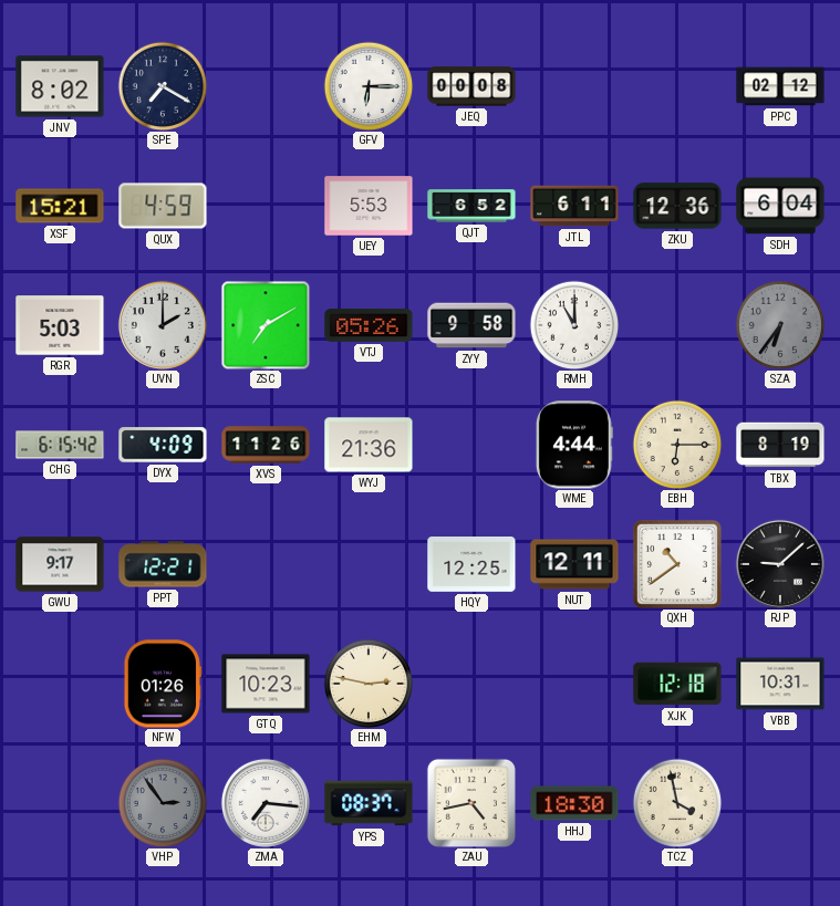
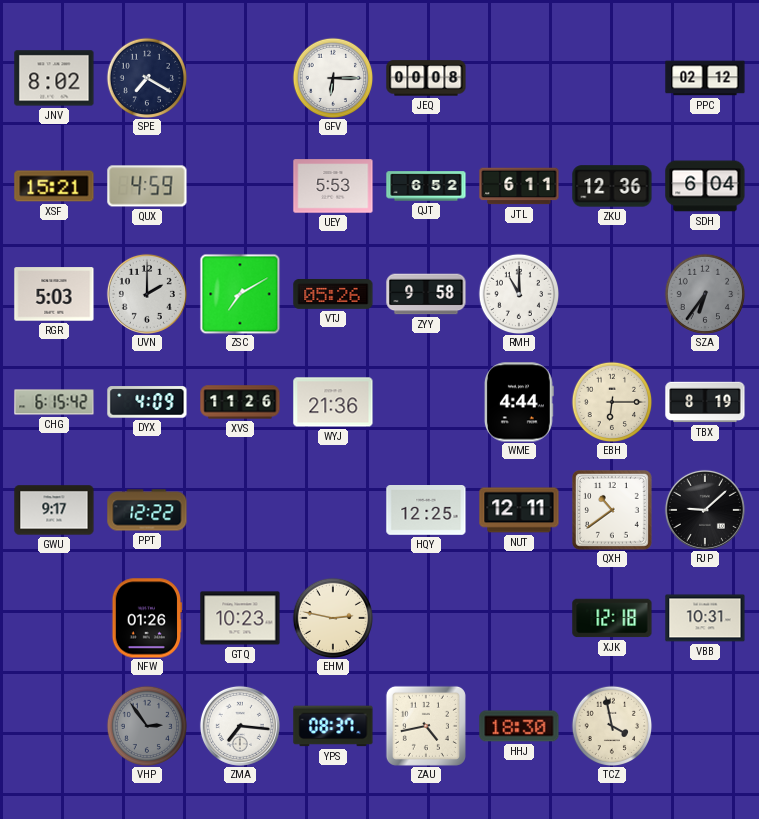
PPT: 12:21 -> 12:22
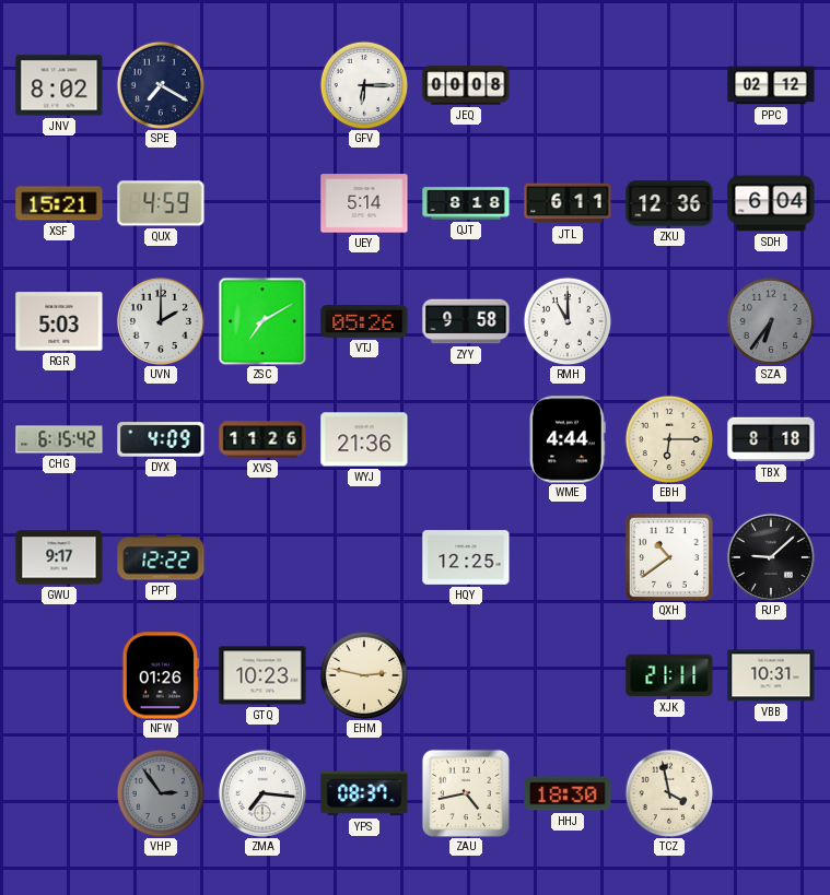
UEY: 5:53 -> 5:14
QJT: 6:52 -> 8:18
TBX: 8:19 -> 8:18
NUT: 12:11 -> none
XJK: 12:18 -> 21:11
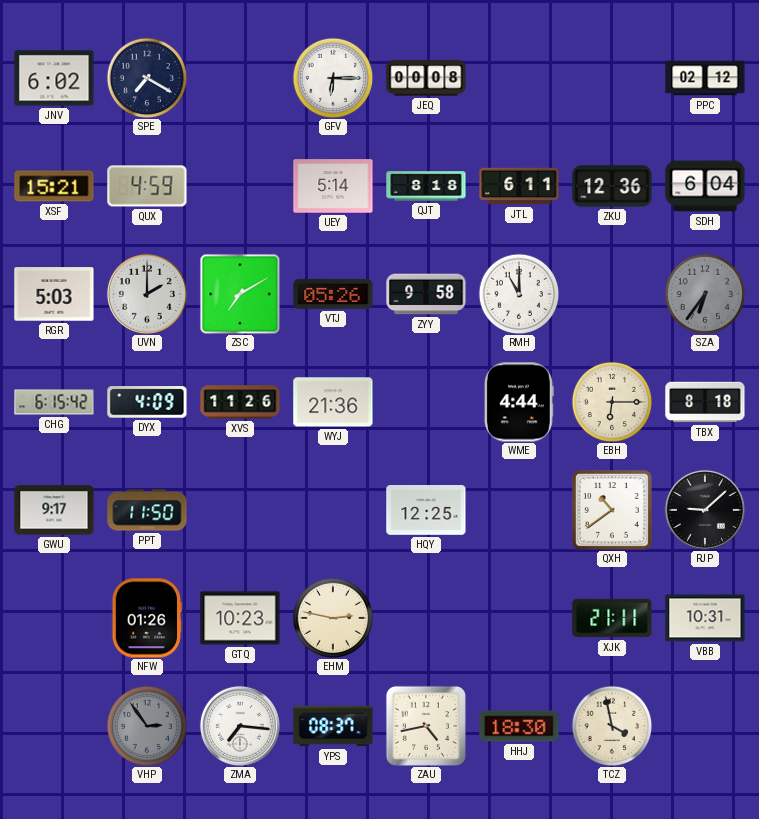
JNV: 8:02 -> 6:02
PPT: 12:22 -> 11:50
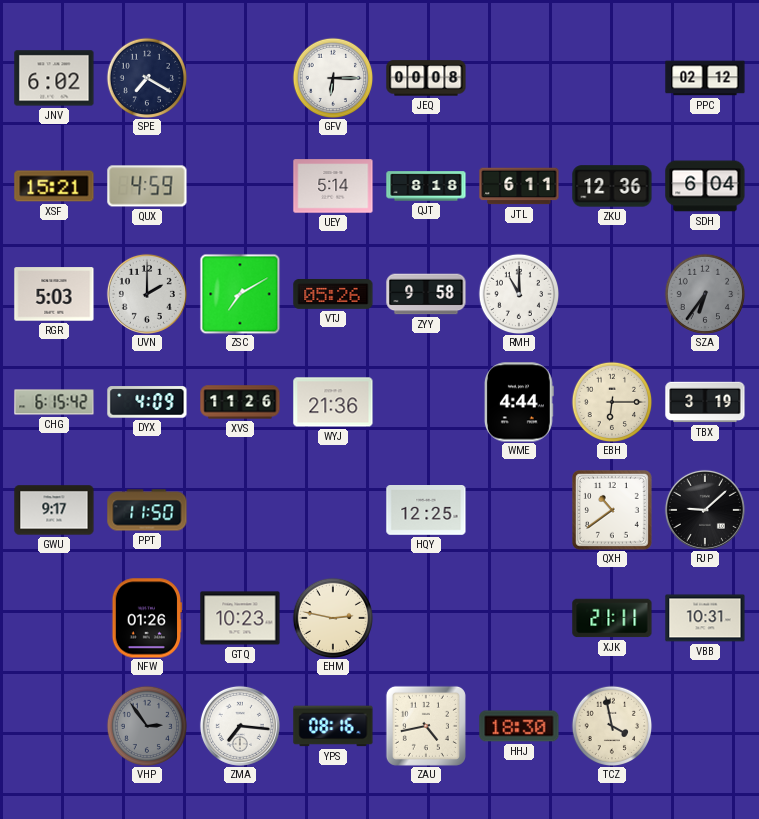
TBX: 8:18 -> 3:19
YPS: 08:37 -> 08:16
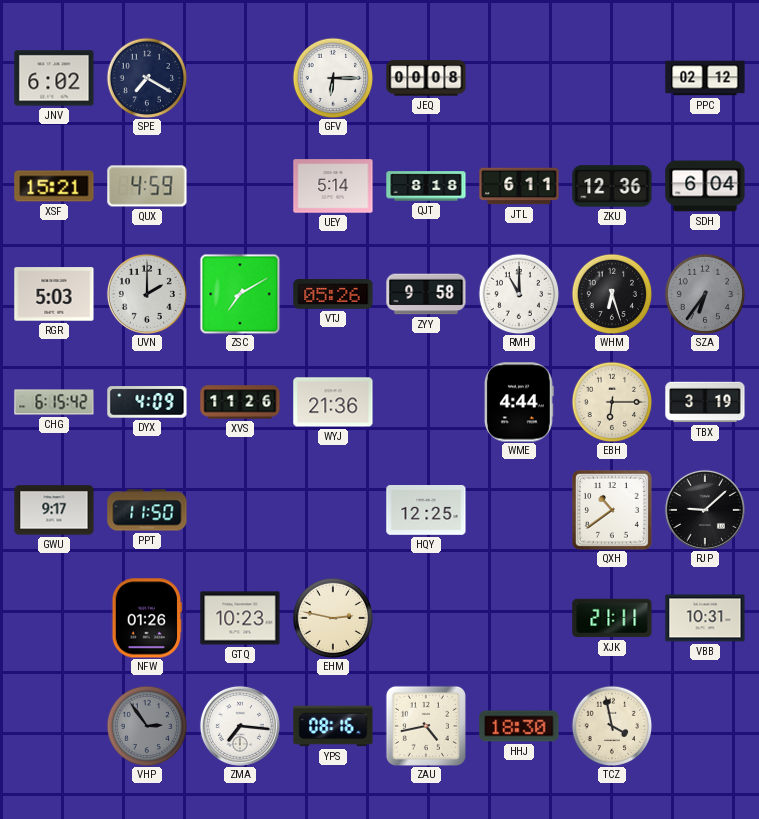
WHM: none -> 6:27
